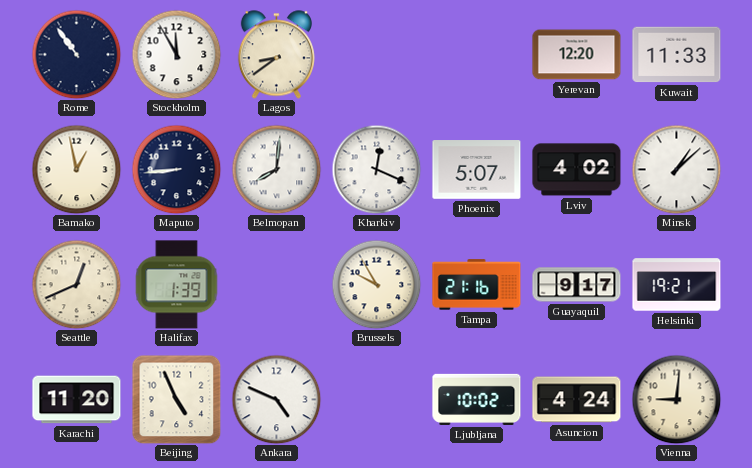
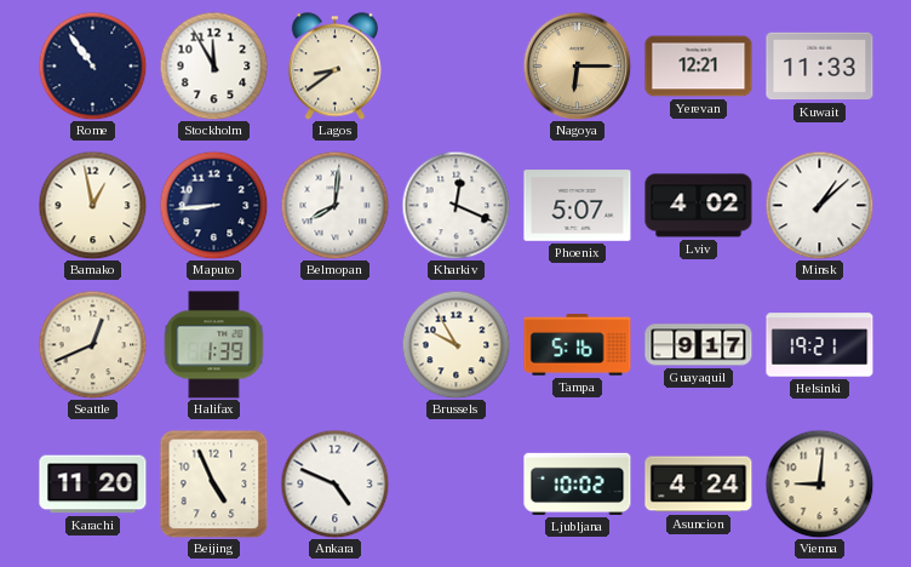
Nagoya: none -> 6:15
Yerevan: 12:20 -> 12:21
Tampa: 21:16 -> 5:16
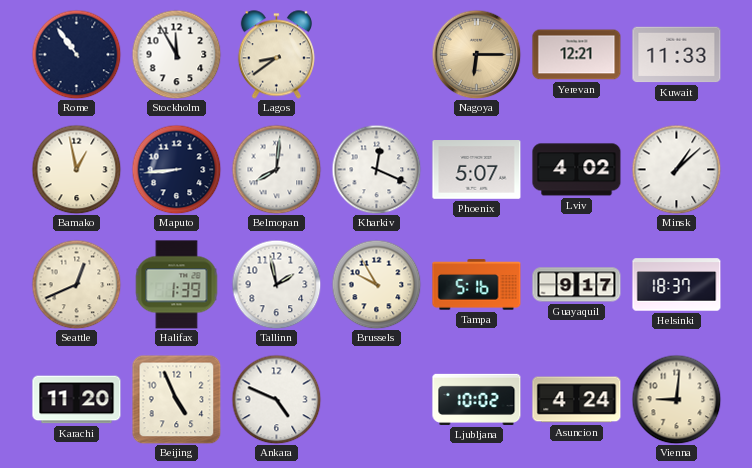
Tallinn: none -> 1:58
Helsinki: 19:21 -> 18:37
